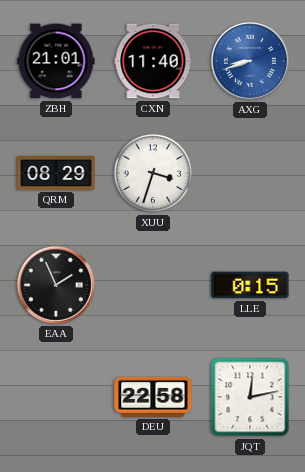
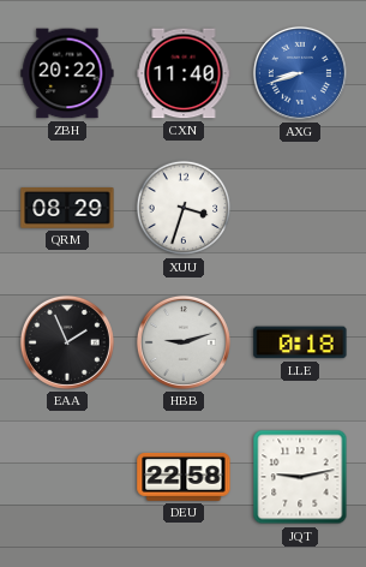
ZBH: 21:01 -> 20:22
HBB: none -> 9:12
LLE: 0:15 -> 0:18
JQT: 12:13 -> 9:13
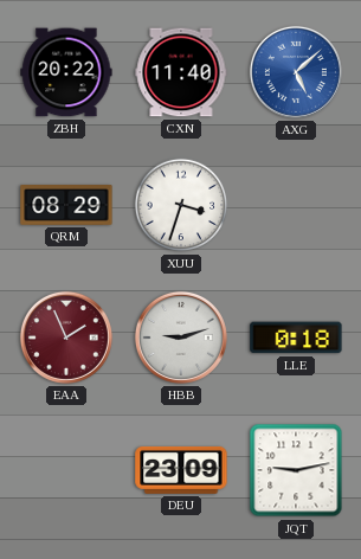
AXG: 8:42 -> 5:08
EAA dial: black -> burgundy
DEU: 22:58 -> 23:09
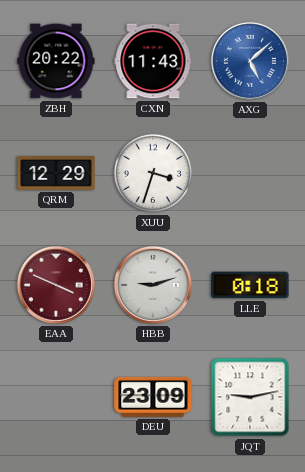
CXN: 11:40 -> 11:43
QRM: 08:29 -> 12:29
EAA: 1:56 -> 3:49
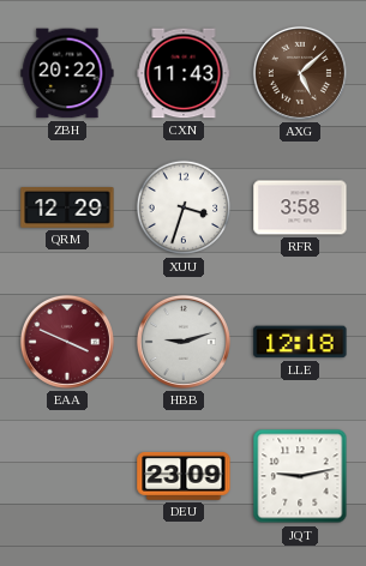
AXG dial: blue -> brown
RFR: none -> 3:58
LLE: 0:18 -> 12:18
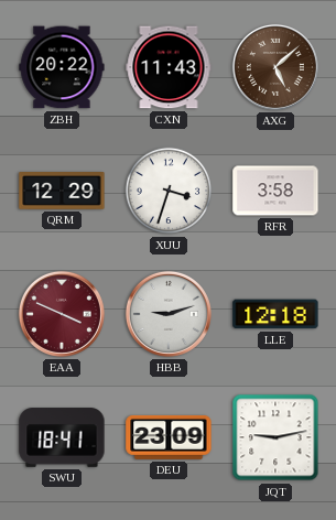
SWU: none -> 18:41
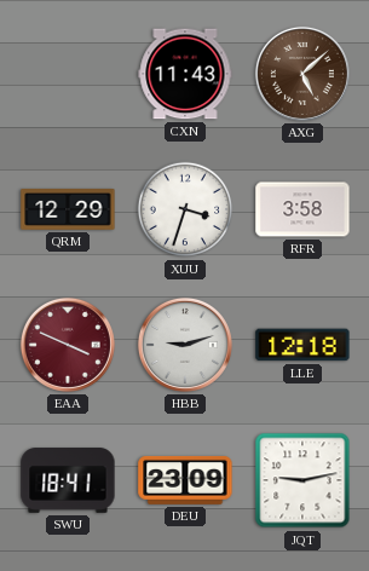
ZBH: 20:22 -> none
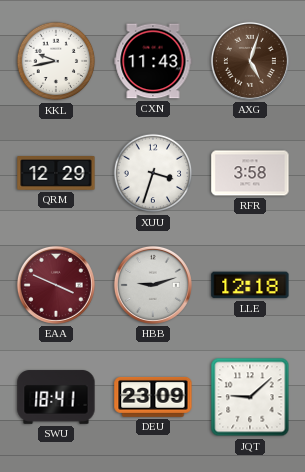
KKL: none -> 9:43
AXG: 5:08 -> 5:03
JQT: 9:13 -> 9:08
